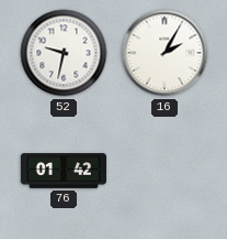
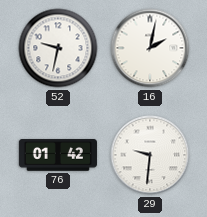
16: 2:05 -> 2:02
29: none -> 9:31
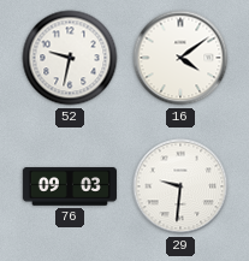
16: 2:02 -> 4:09
76: 01:42 -> 09:03
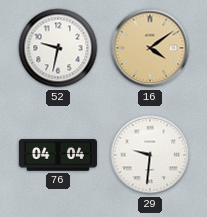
16 dial: white -> champagne
76: 09:03 -> 04:04
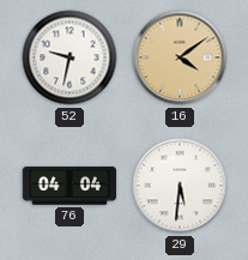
29: 9:31 -> 5:31
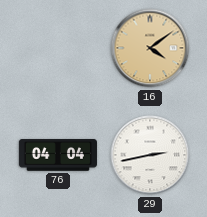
52: 9:32 -> none
29: 5:31 -> 2:43
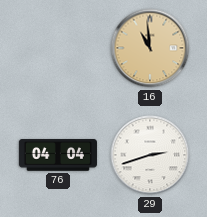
16: 4:09 -> 10:59
29: 2:43 -> 2:42
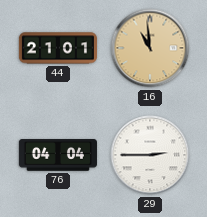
44: none -> 21:01
29: 2:42 -> 2:45
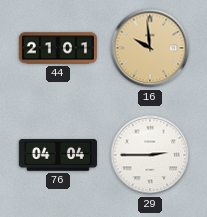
16: 10:59 -> 9:59
